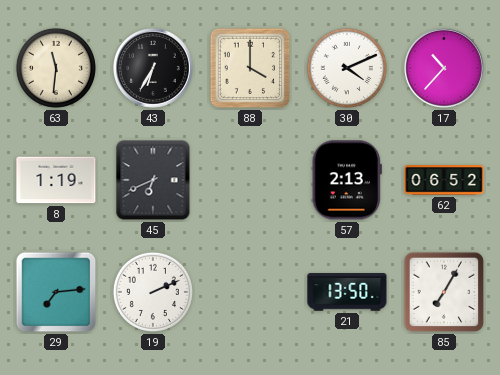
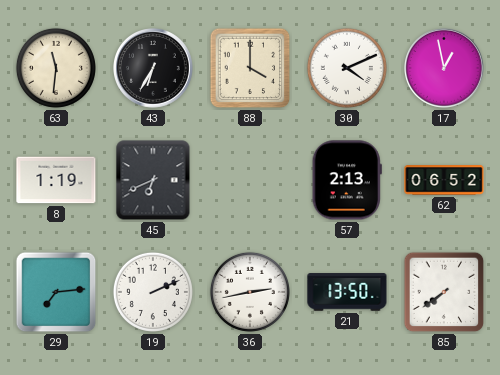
17: 10:37 -> 12:58
36: none -> 2:43
85: 7:05 -> 7:39
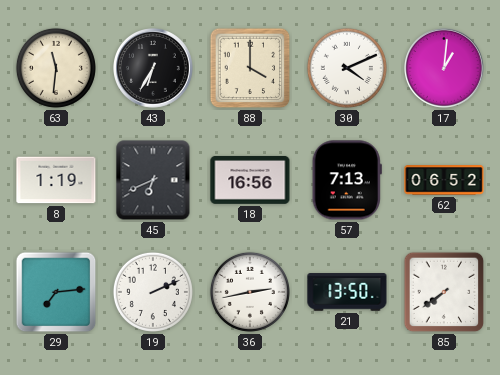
17: 12:58 -> 1:01
18: none -> 16:56
57: 2:13 -> 7:13
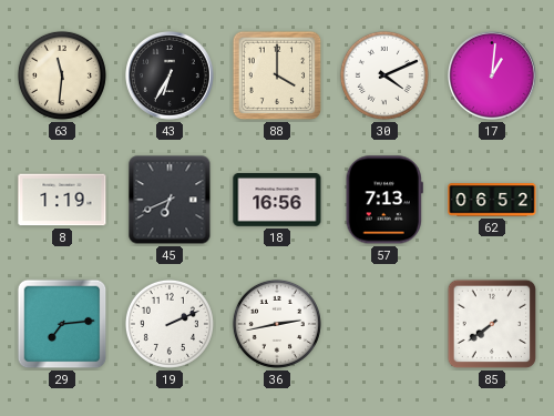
21: 13:50 -> none
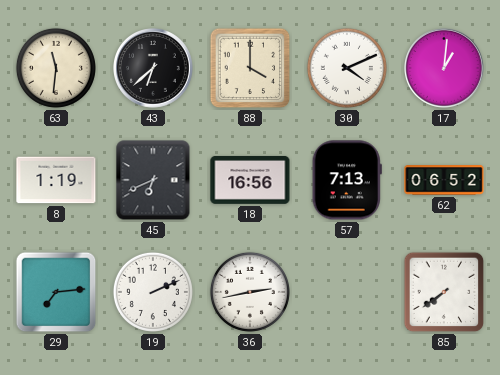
43: 6:35 -> 6:38
